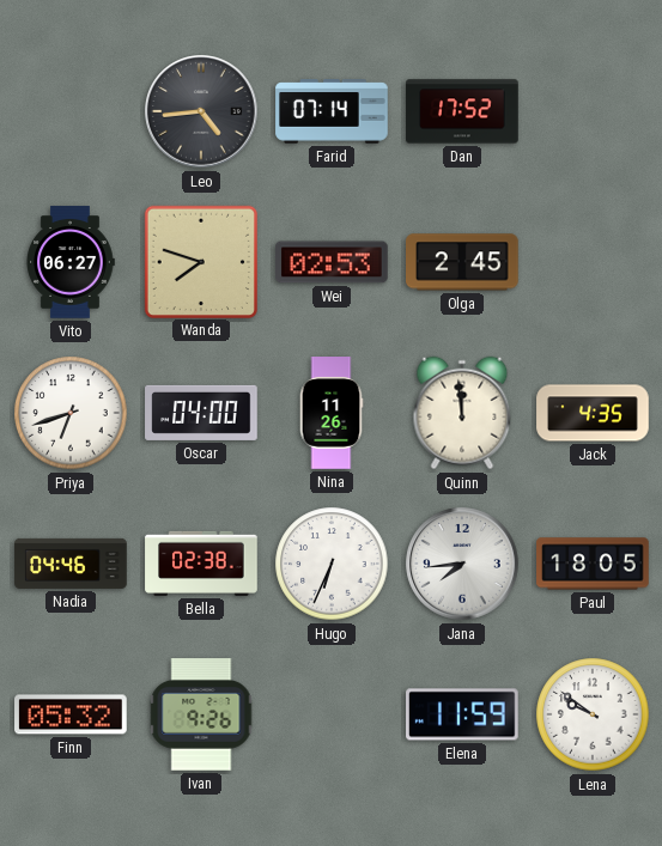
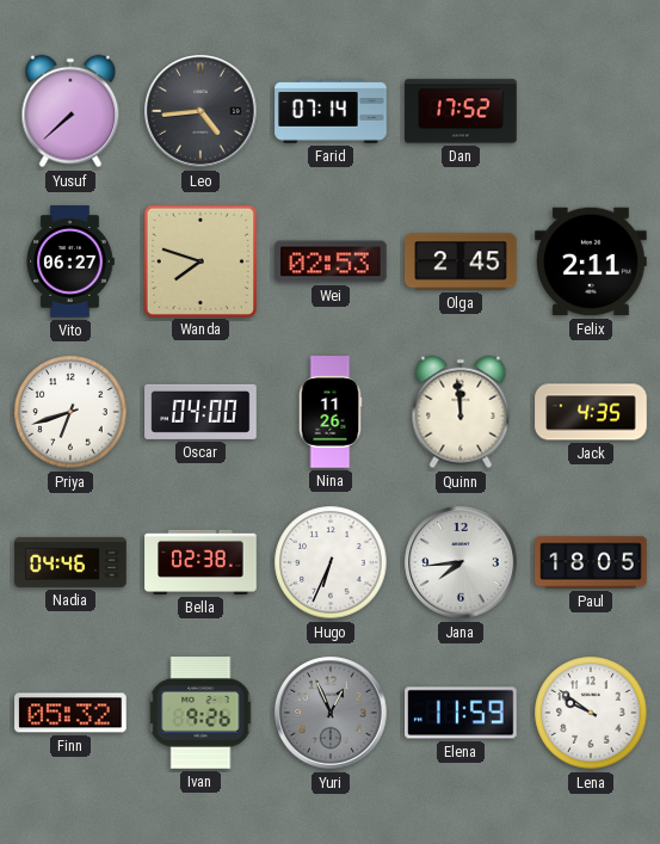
Yusuf: none -> 7:38
Felix: none -> 2:11
Yuri: none -> 12:56
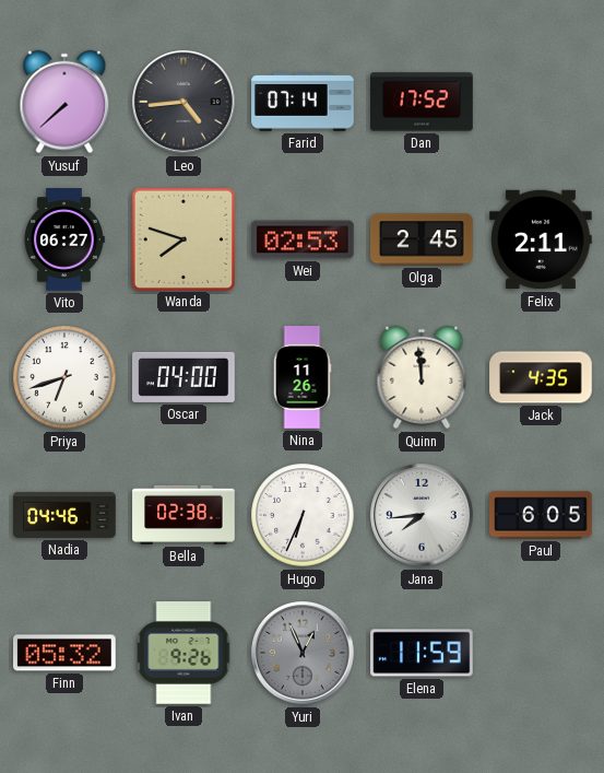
Paul: 18:05 -> 6:05
Lena: 9:51 -> none
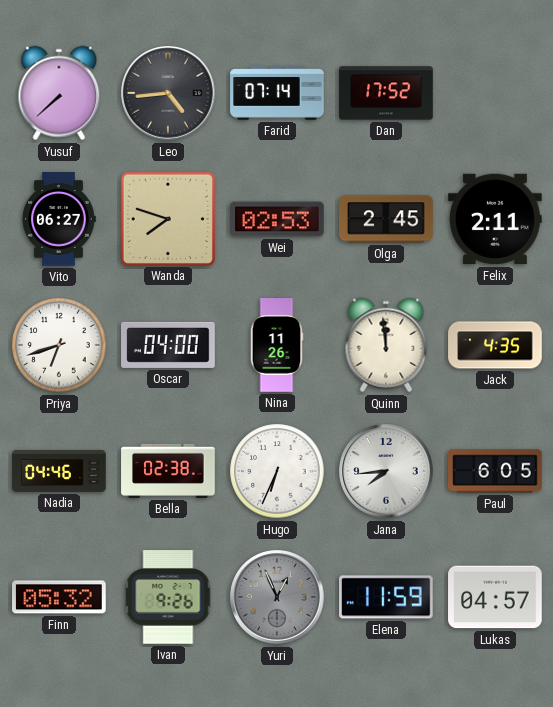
Lukas: none -> 04:57
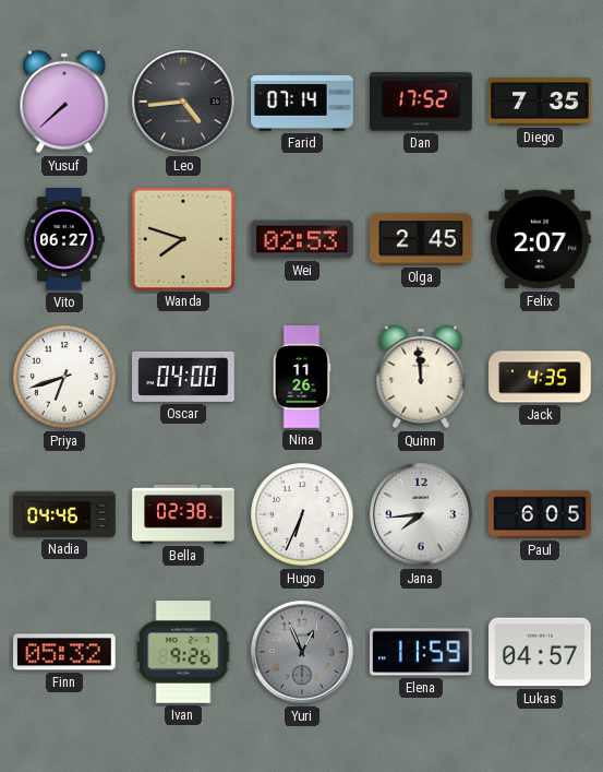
Diego: none -> 7:35
Felix: 2:11 -> 2:07
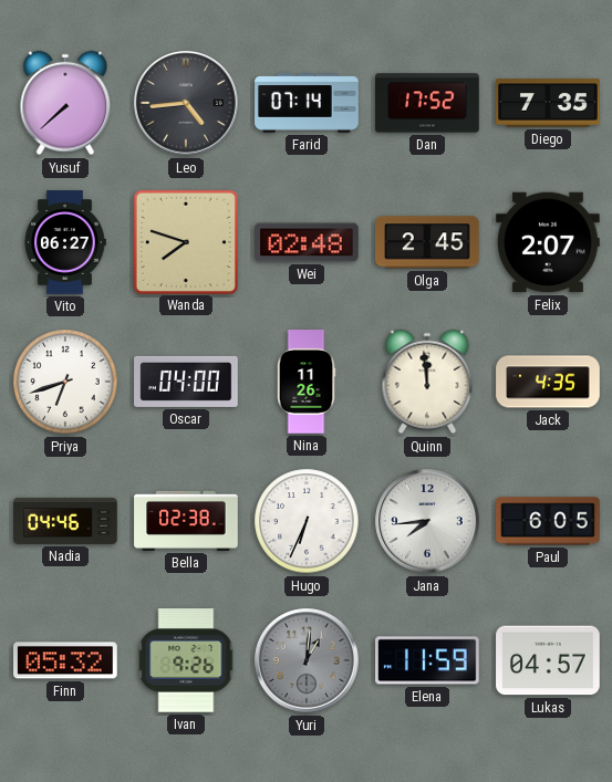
Wei: 02:53 -> 02:48
Yuri: 12:56 -> 1:01
